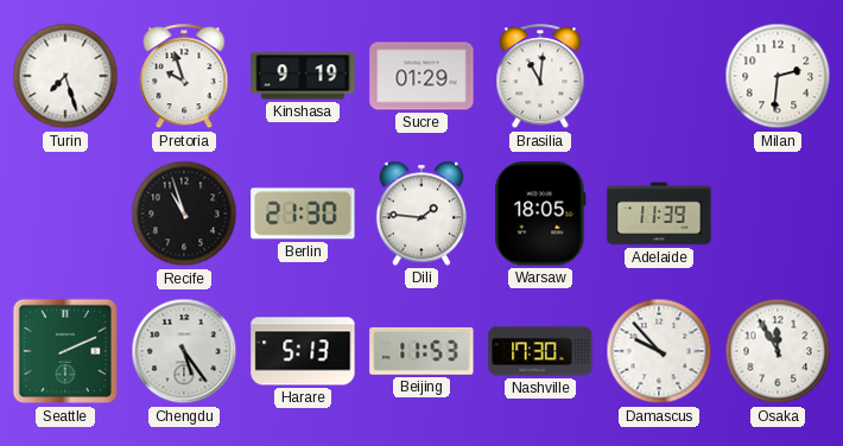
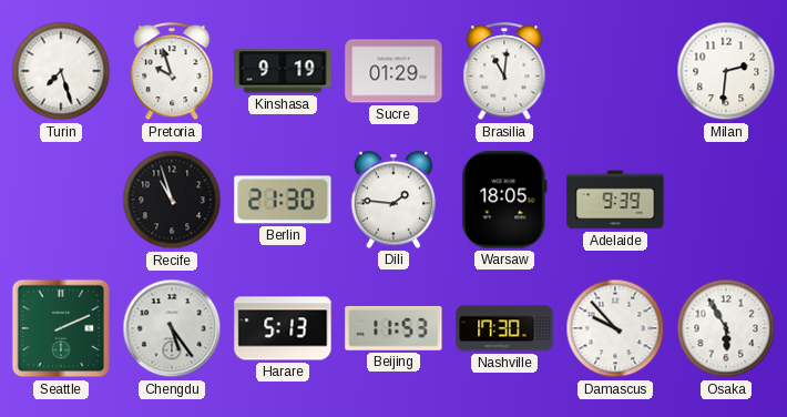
Adelaide: 11:39 -> 9:39
Osaka: 11:55 -> 5:55
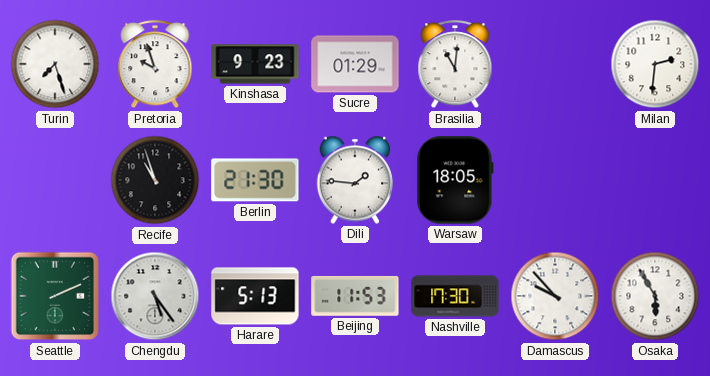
Kinshasa: 9:19 -> 9:23
Adelaide: 9:39 -> none
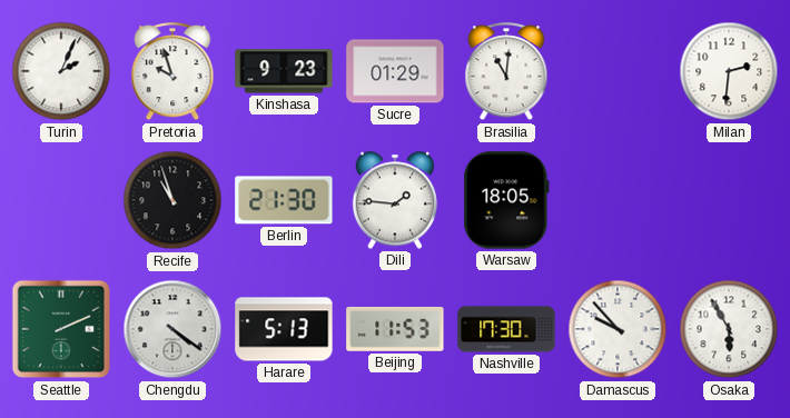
Turin: 7:27 -> 2:04
Chengdu: 5:24 -> 4:21
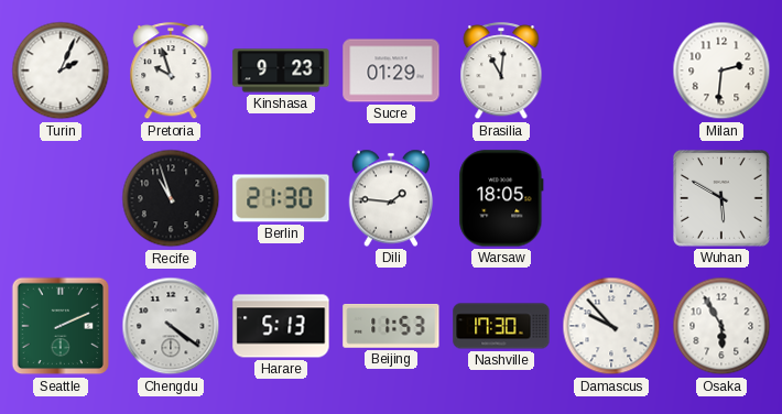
Wuhan: none -> 5:50
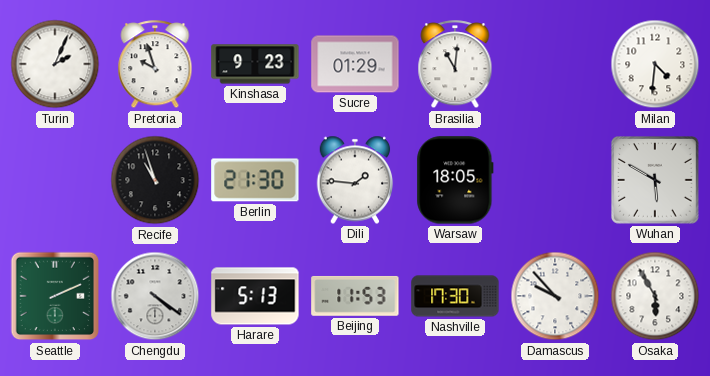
Milan: 2:31 -> 4:31
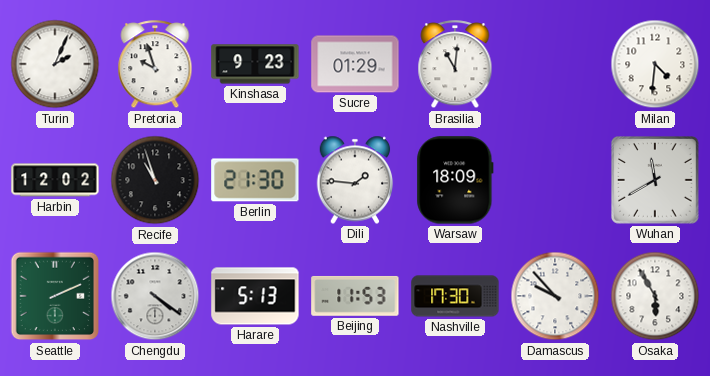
Harbin: none -> 12:02
Warsaw: 18:05 -> 18:09
Wuhan: 5:50 -> 11:40
